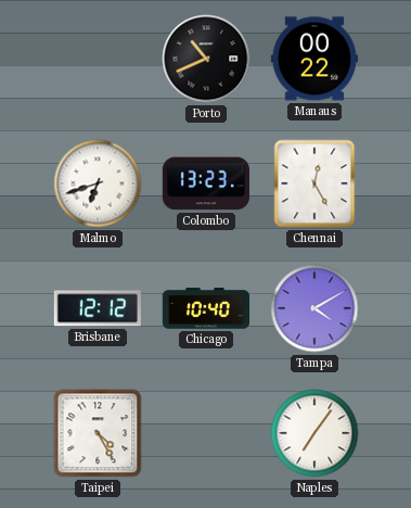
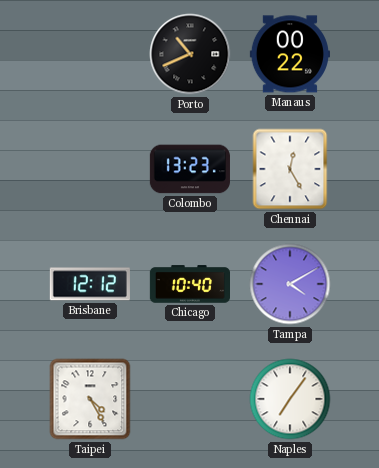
Malmo: 6:42 -> none
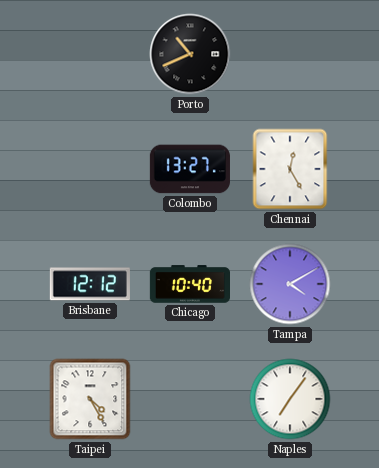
Manaus: 00:22 -> none
Colombo: 13:23 -> 13:27
